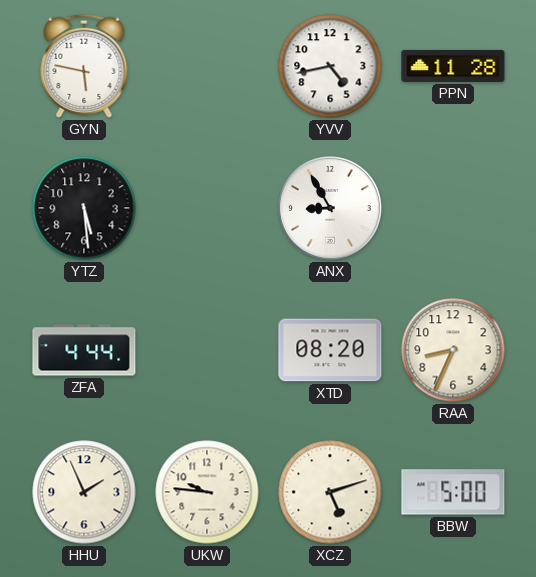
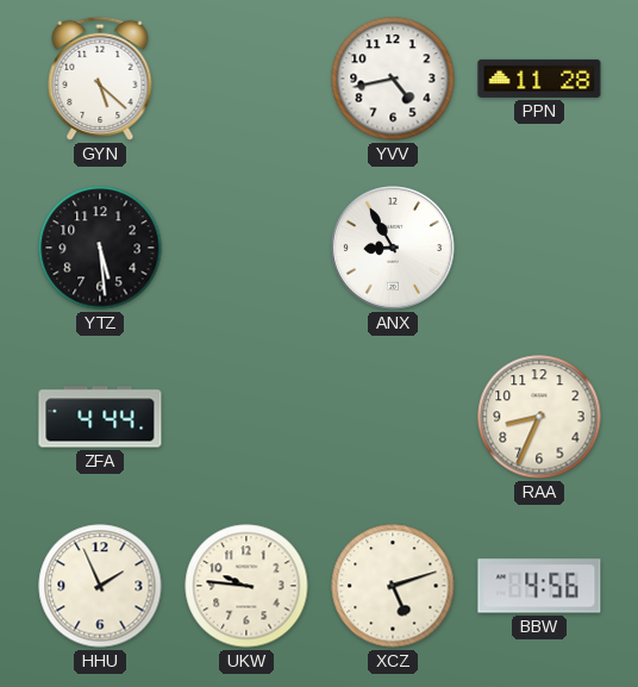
GYN: 5:47 -> 5:22
XTD: 08:20 -> none
BBW: 5:00 -> 4:56
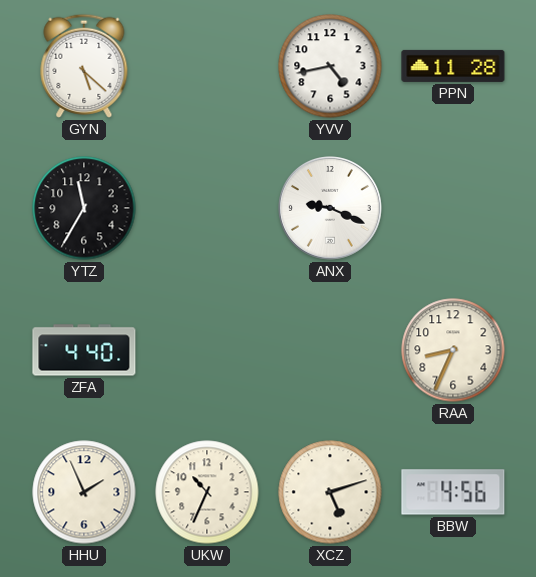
YTZ: 5:29 -> 11:35
ANX: 8:55 -> 9:19
ZFA: 4:44 -> 4:40
UKW: 9:46 -> 10:34
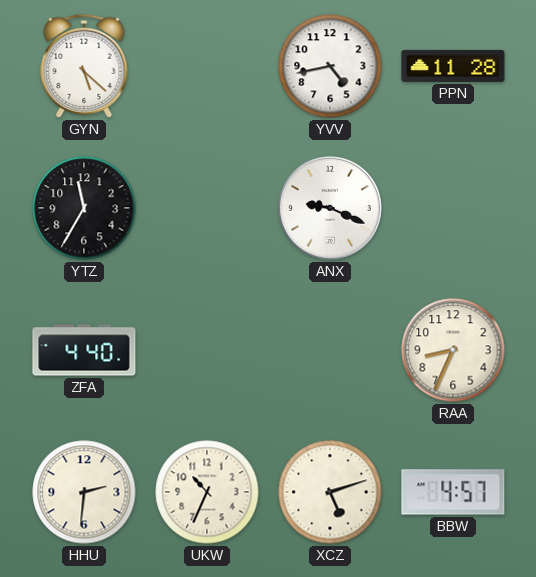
HHU: 1:56 -> 2:31
BBW: 4:56 -> 4:57
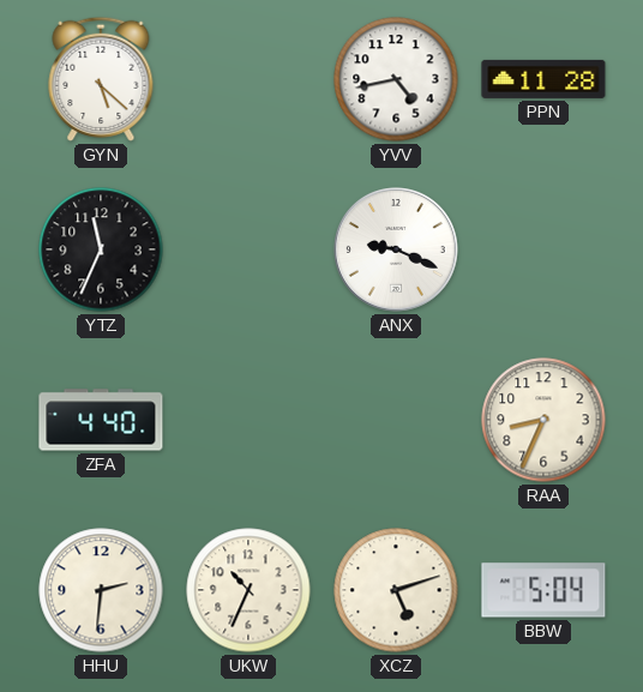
YTZ: 11:35 -> 11:34
BBW: 4:57 -> 5:04
